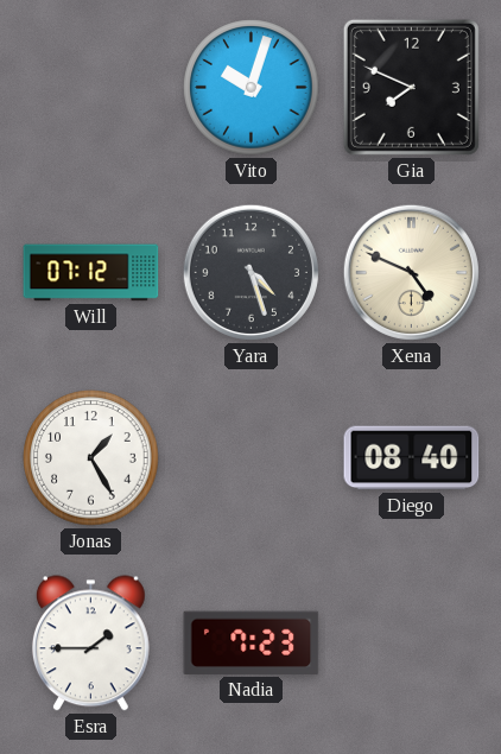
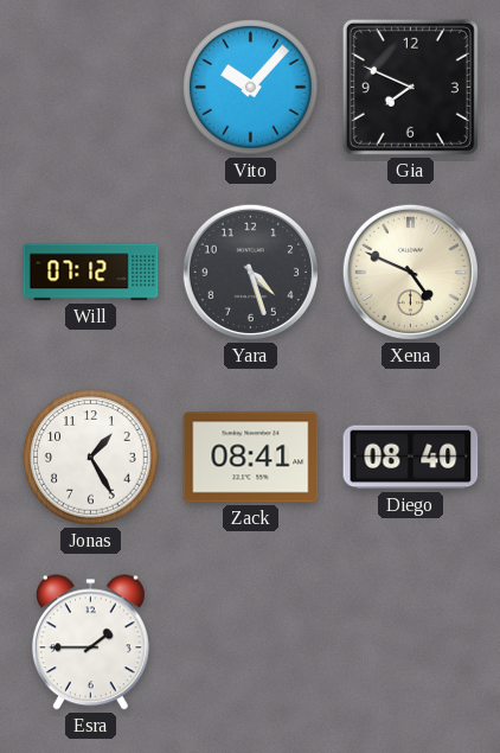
Vito: 10:03 -> 10:07
Zack: none -> 08:41
Nadia: 7:23 -> none
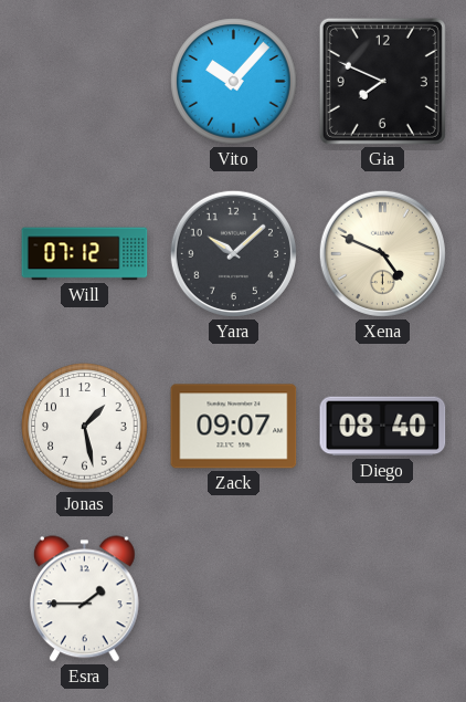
Yara: 4:27 -> 10:08
Jonas: 1:25 -> 1:28
Zack: 08:41 -> 09:07
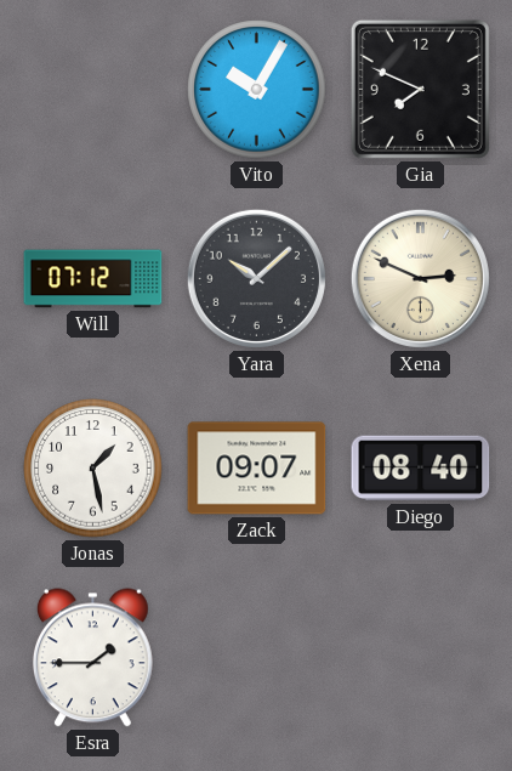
Vito: 10:07 -> 10:05
Xena: 4:49 -> 2:49
